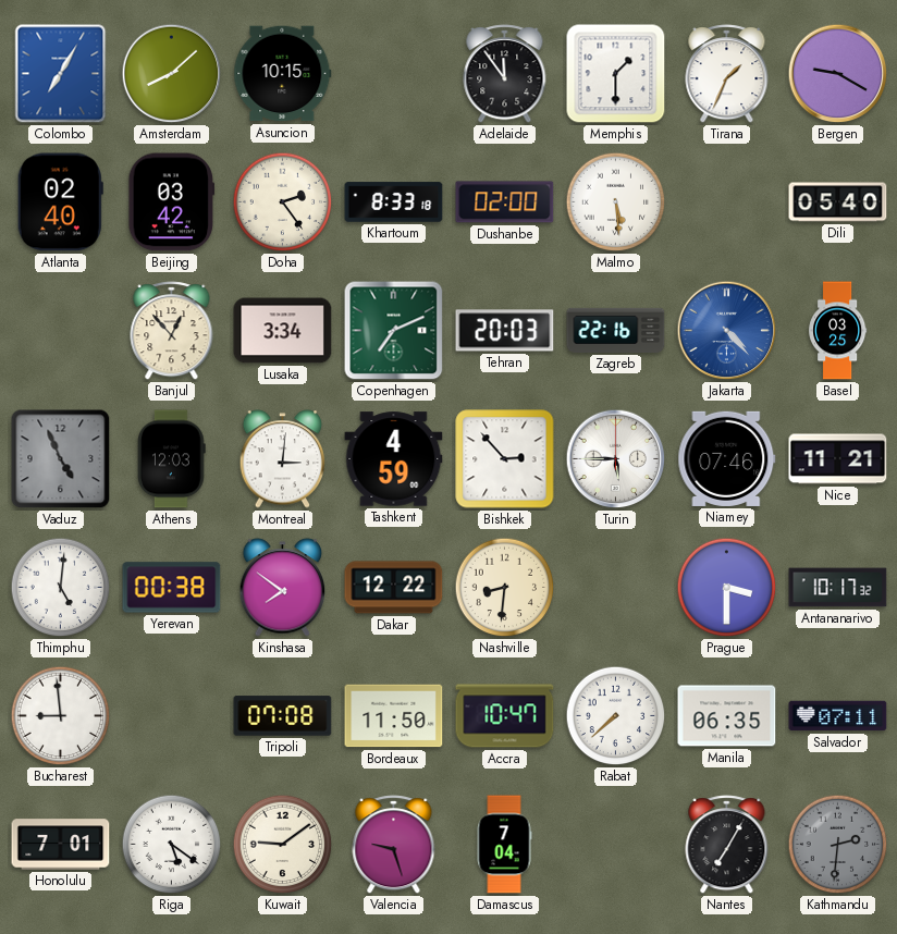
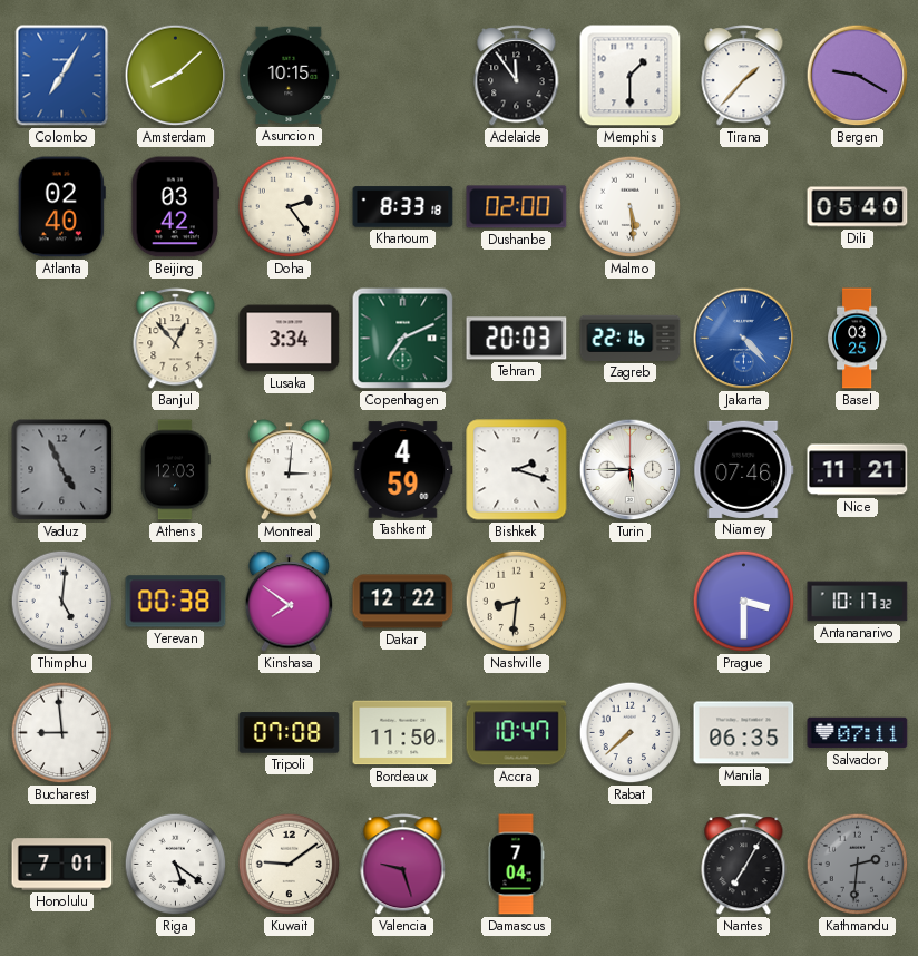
Tirana: 1:34 -> 1:37
Bishkek: 2:53 -> 2:18
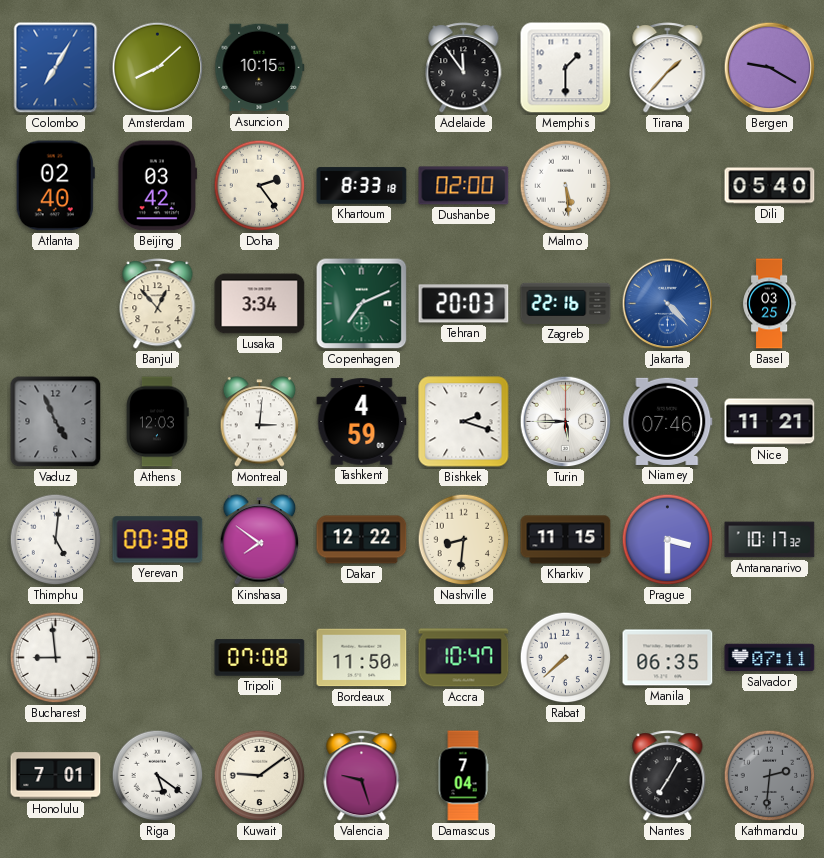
Kharkiv: none -> 11:15
